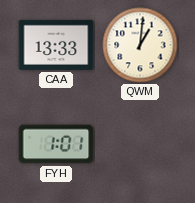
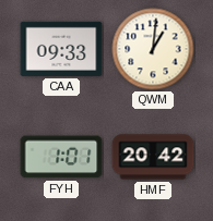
CAA: 13:33 -> 09:33
HMF: none -> 20:42
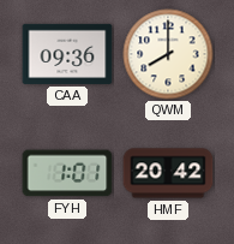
CAA: 09:33 -> 09:36
QWM: 1:01 -> 8:00
